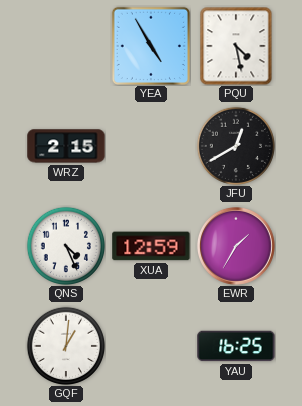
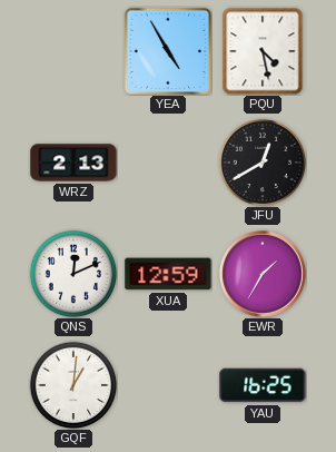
WRZ: 2:15 -> 2:13
QNS: 4:26 -> 12:11
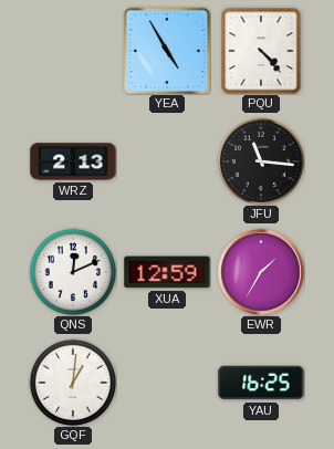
PQU: 4:28 -> 4:23
JFU: 12:40 -> 11:16
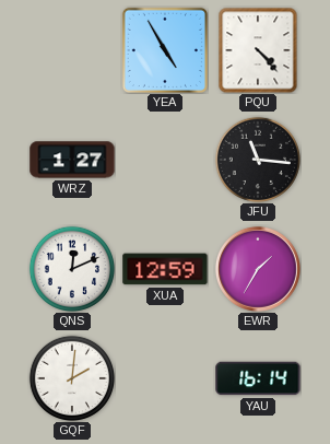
WRZ: 2:13 -> 1:27
GQF: 1:01 -> 2:01
YAU: 16:25 -> 16:14
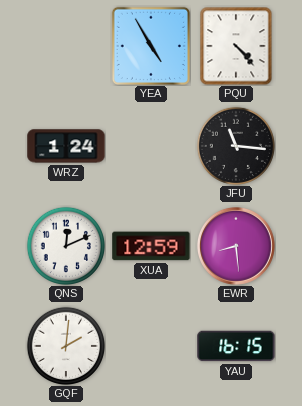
WRZ: 1:27 -> 1:24
EWR: 1:35 -> 8:29
YAU: 16:14 -> 16:15
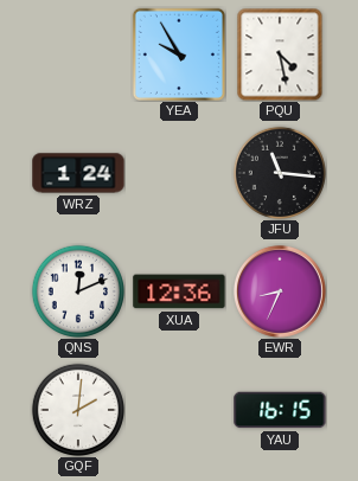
YEA: 4:55 -> 9:55
PQU: 4:23 -> 4:28
XUA: 12:59 -> 12:36
EWR: 8:29 -> 8:34
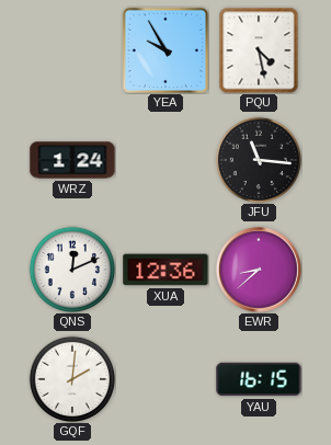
EWR: 8:34 -> 8:38
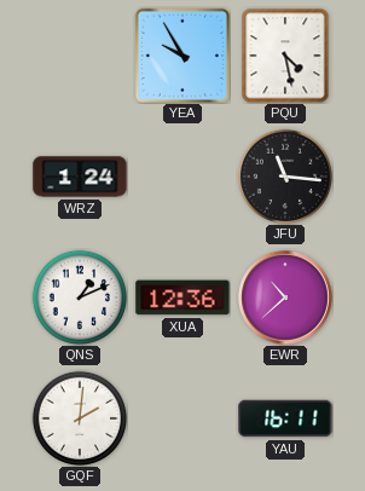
QNS: 12:11 -> 1:11
EWR: 8:38 -> 10:38
YAU: 16:15 -> 16:11
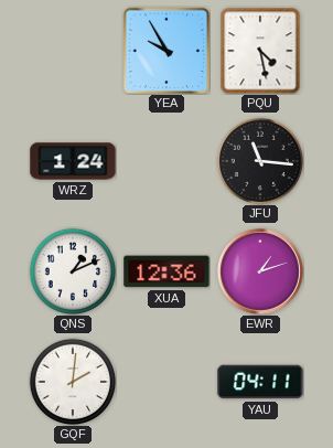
EWR: 10:38 -> 1:12
YAU: 16:11 -> 04:11
